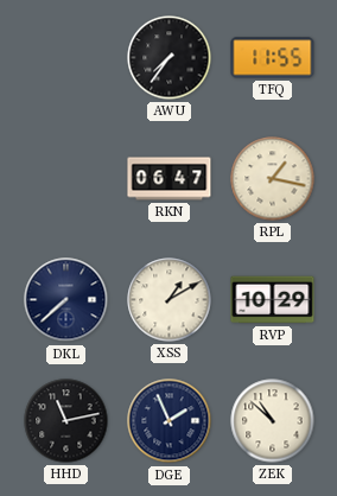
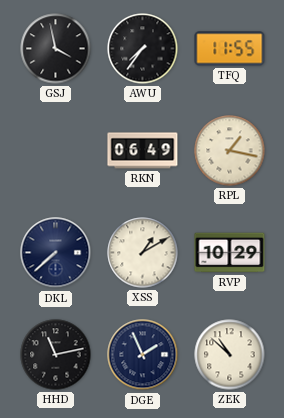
GSJ: none -> 3:58
RKN: 06:47 -> 06:49
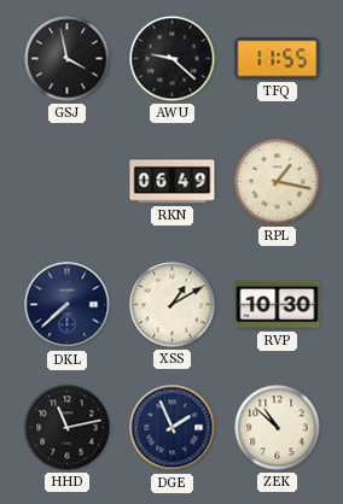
AWU: 7:36 -> 9:22
RVP: 10:29 -> 10:30
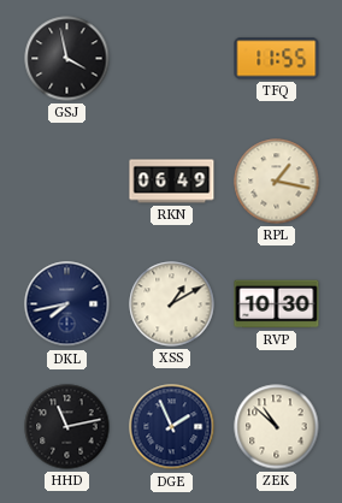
AWU: 9:22 -> none
DKL: 7:38 -> 7:43
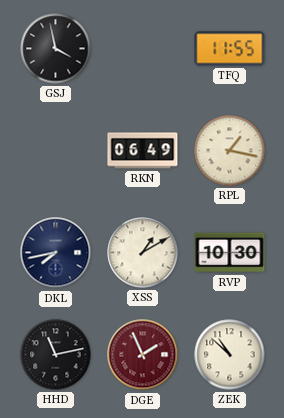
DGE dial: navy -> burgundy
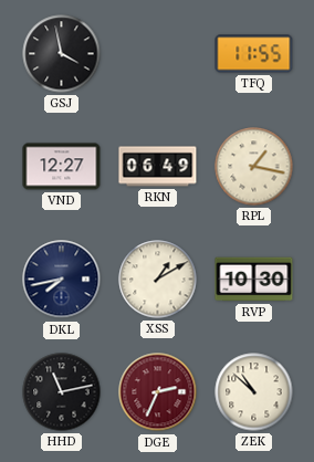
VND: none -> 12:27
DGE: 1:56 -> 2:34
